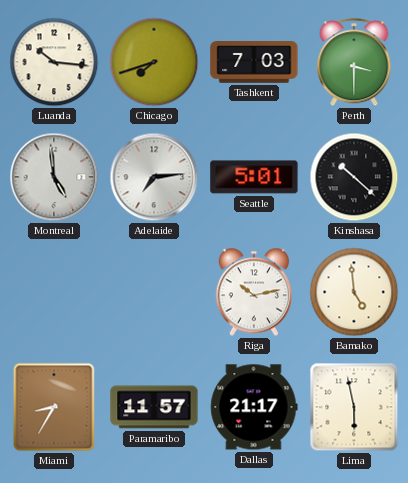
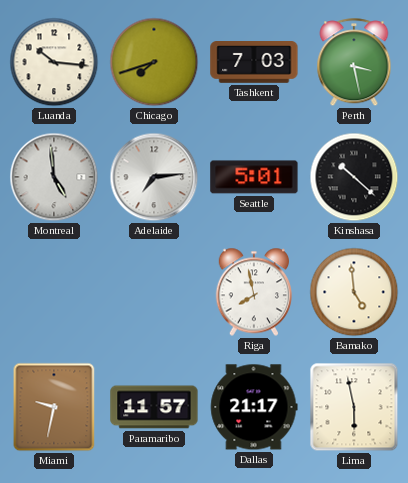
Perth: 3:30 -> 3:28
Riga: 10:13 -> 7:58
Miami: 8:35 -> 9:32
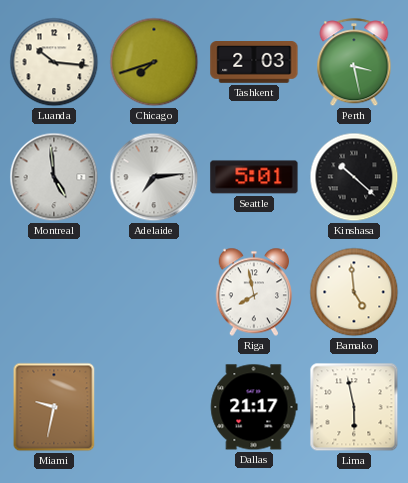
Tashkent: 7:03 -> 2:03
Paramaribo: 11:57 -> none
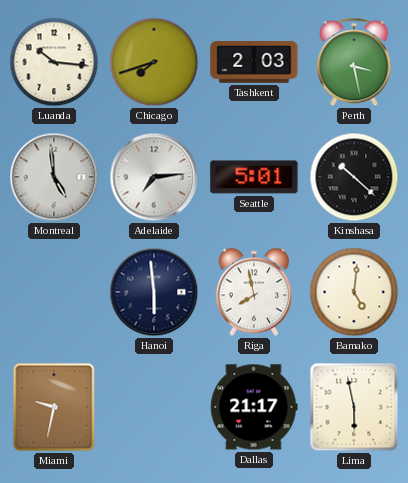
Hanoi: none -> 5:59
Bamako: 4:59 -> 5:01
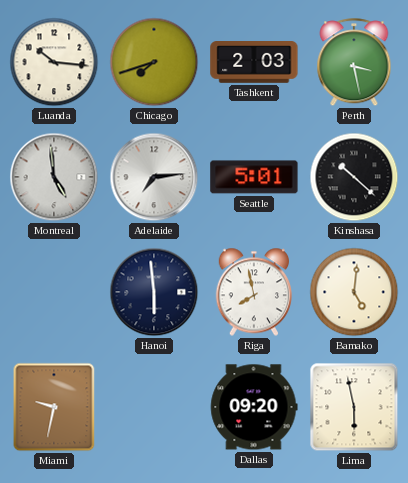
Dallas: 21:17 -> 09:20
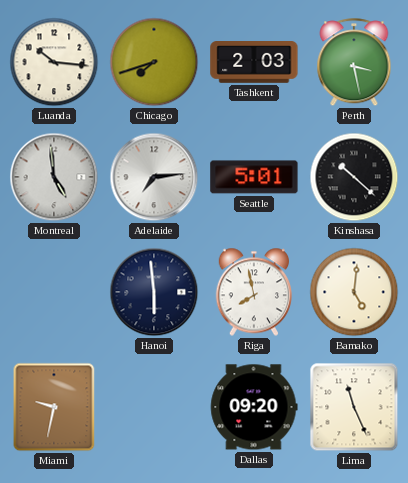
Lima: 5:58 -> 11:26
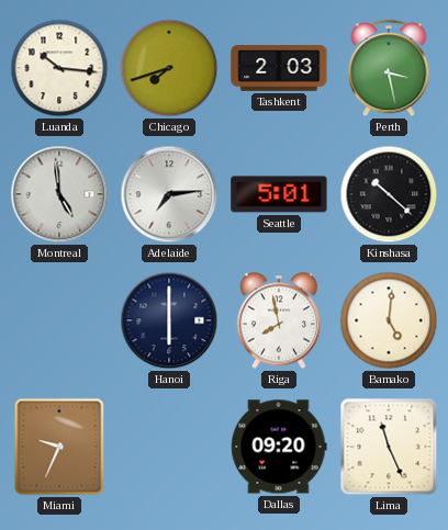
Hanoi: 5:59 -> 6:00
Miami: 9:32 -> 9:34
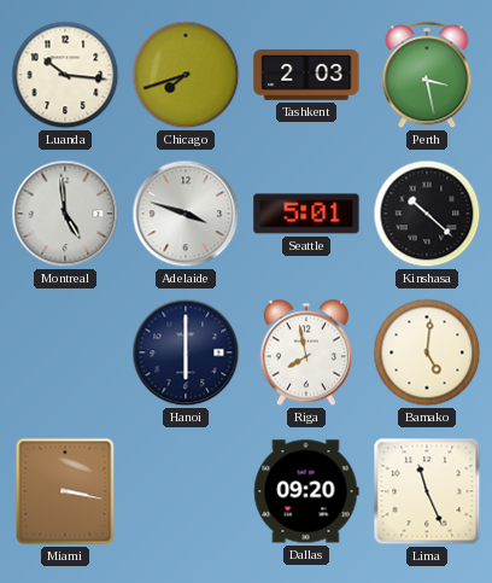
Adelaide: 7:14 -> 3:48
Miami: 9:34 -> 3:17
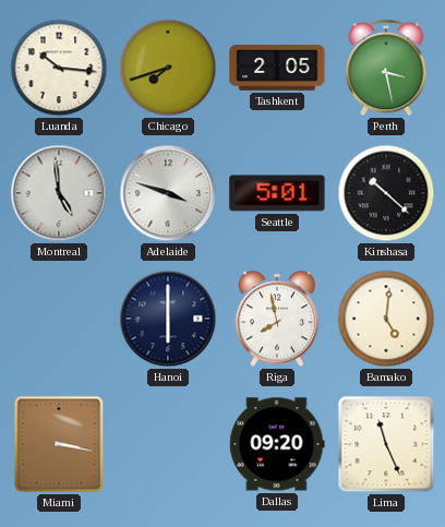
Tashkent: 2:03 -> 2:05
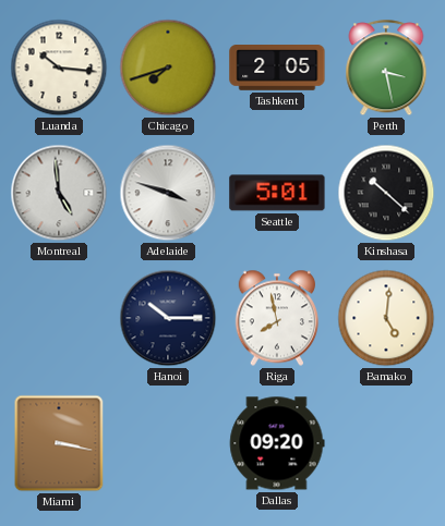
Hanoi: 6:00 -> 10:15
Lima: 11:26 -> none
